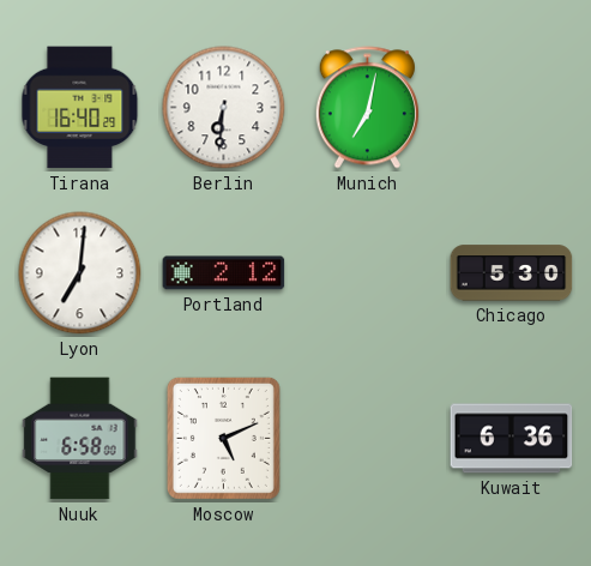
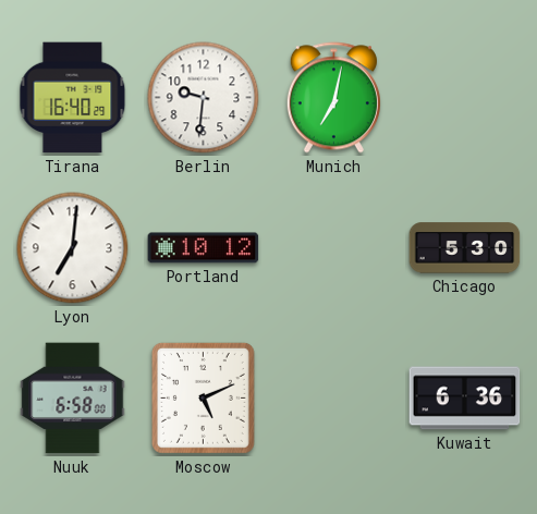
Berlin: 6:31 -> 9:31
Portland: 2:12 -> 10:12
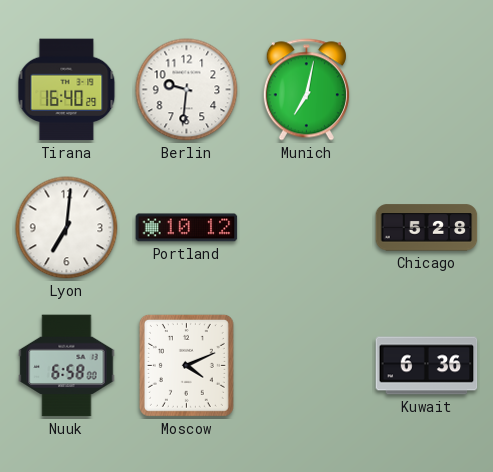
Chicago: 5:30 -> 5:28
Moscow: 5:11 -> 4:11
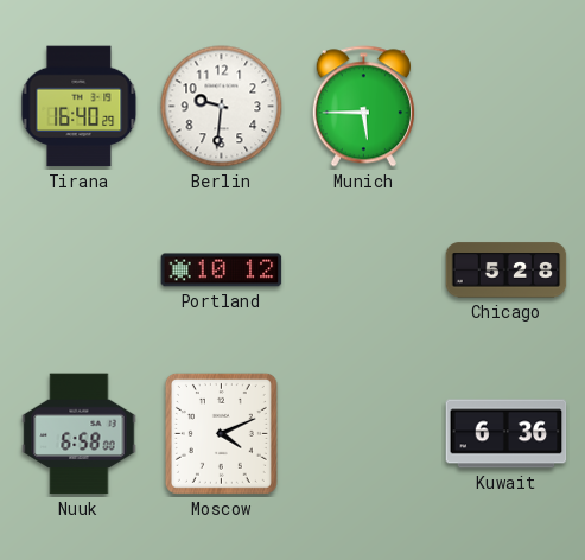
Munich: 7:02 -> 5:45
Lyon: 7:01 -> none
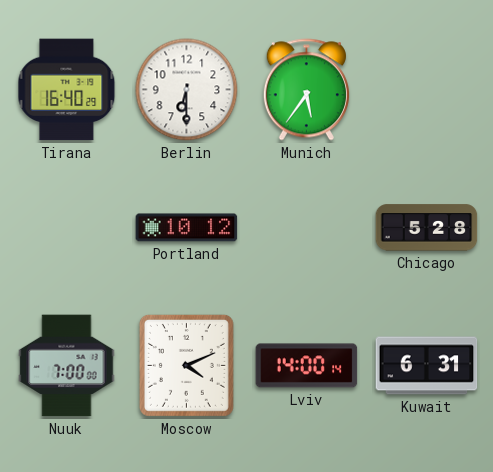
Berlin: 9:31 -> 6:30
Munich: 5:45 -> 5:36
Nuuk: 6:58 -> 7:00
Lviv: none -> 14:00
Kuwait: 6:36 -> 6:31
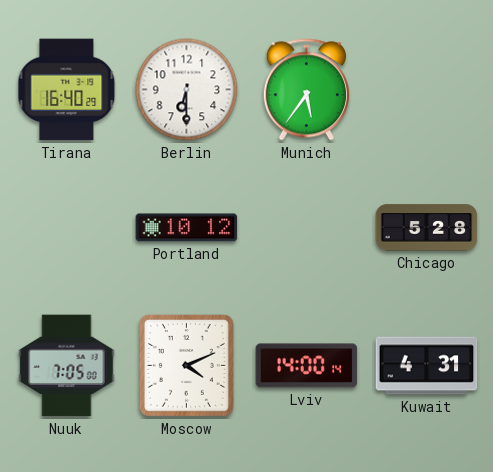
Nuuk: 7:00 -> 7:05
Kuwait: 6:31 -> 4:31
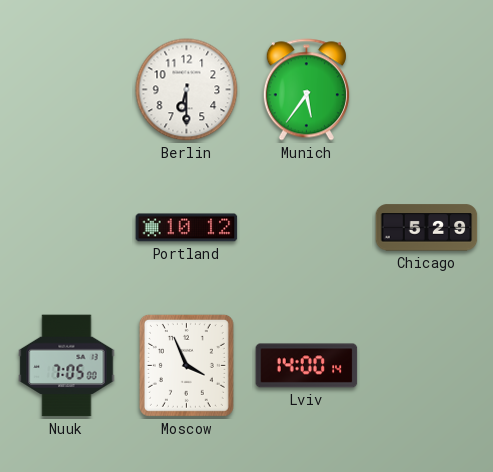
Tirana: 16:40 -> none
Chicago: 5:28 -> 5:29
Moscow: 4:11 -> 3:56
Kuwait: 4:31 -> none
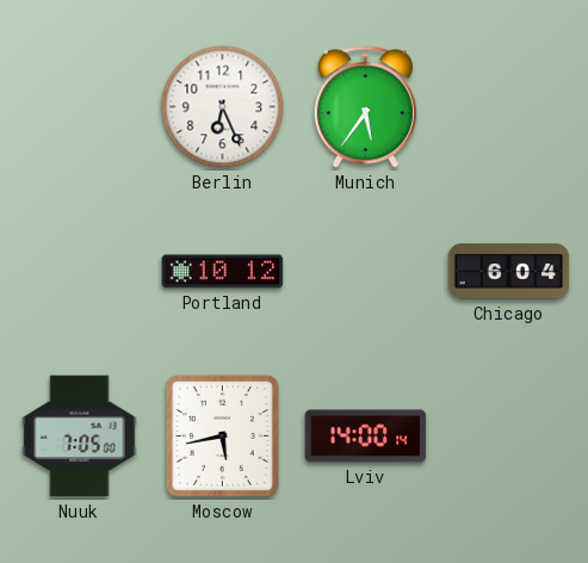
Berlin: 6:30 -> 6:26
Chicago: 5:29 -> 6:04
Moscow: 3:56 -> 5:43
